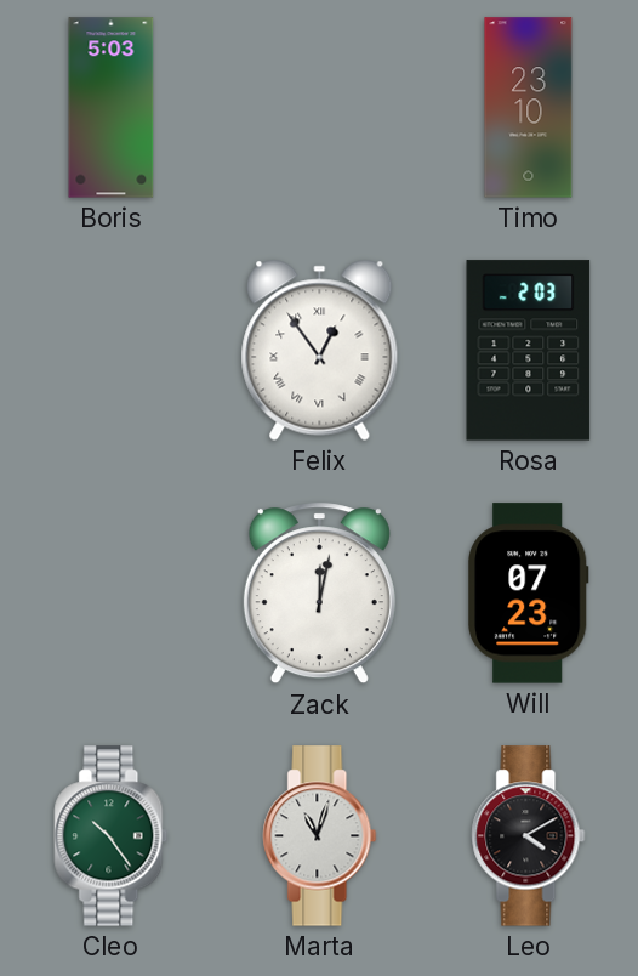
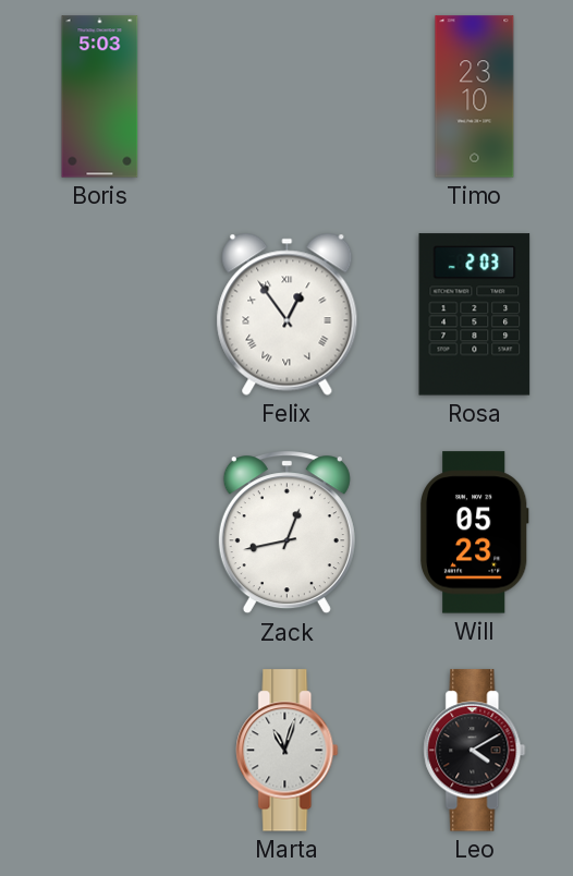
Zack: 12:02 -> 12:43
Will: 07:23 -> 05:23
Cleo: 10:24 -> none
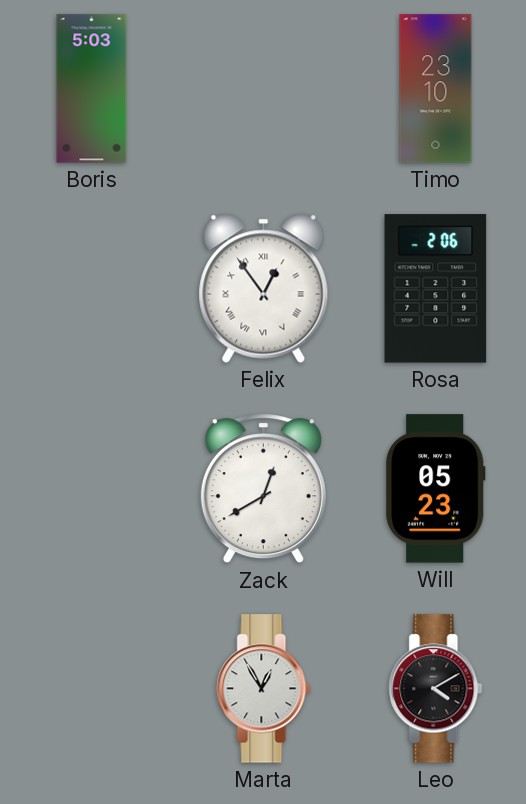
Rosa: 2:03 -> 2:06
Zack: 12:43 -> 12:40
Marta: 11:03 -> 12:55
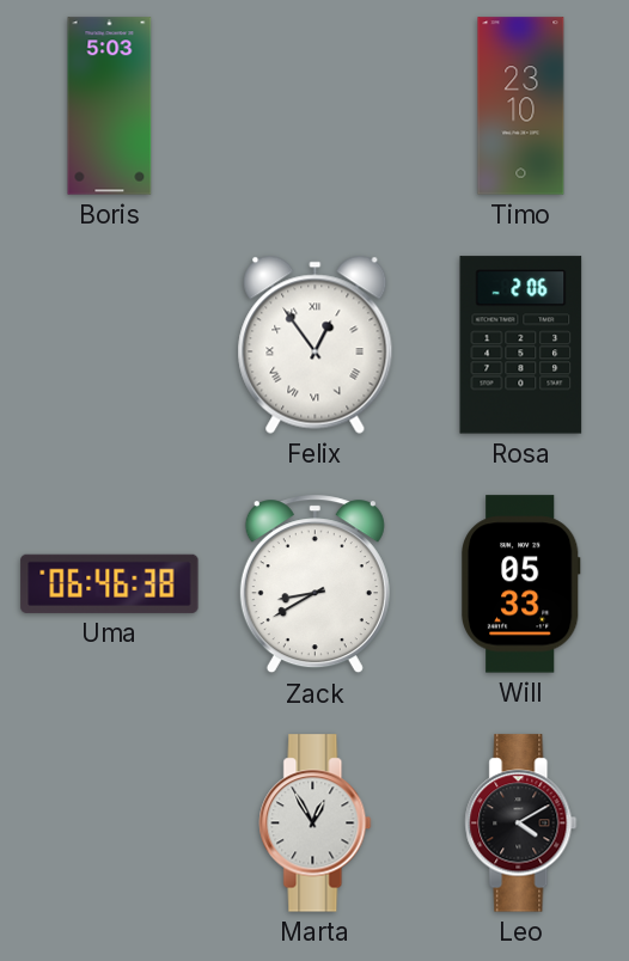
Uma: none -> 06:46
Zack: 12:40 -> 8:40
Will: 05:23 -> 05:33
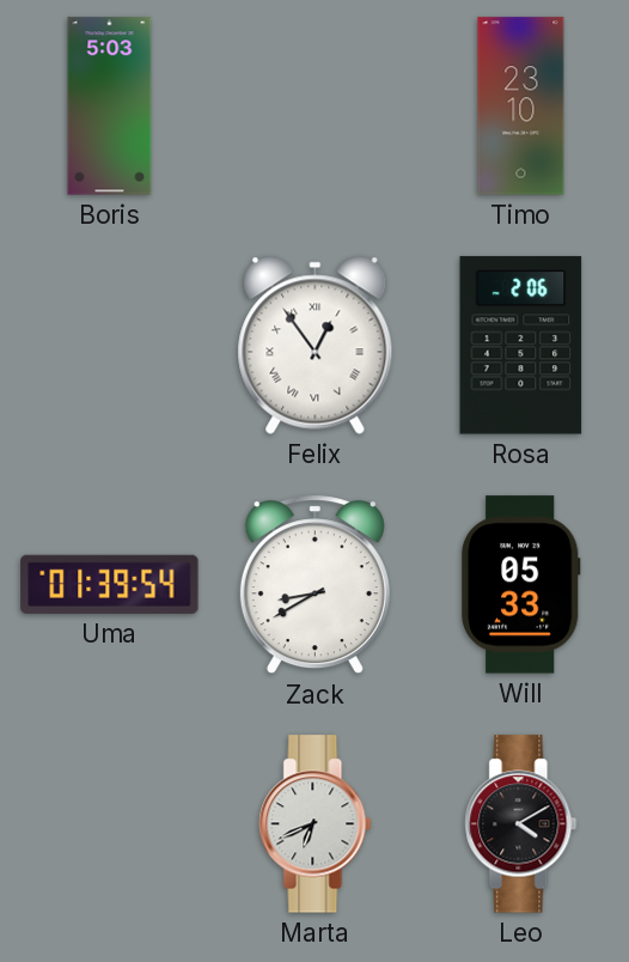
Uma: 06:46 -> 01:39
Marta: 12:55 -> 6:41
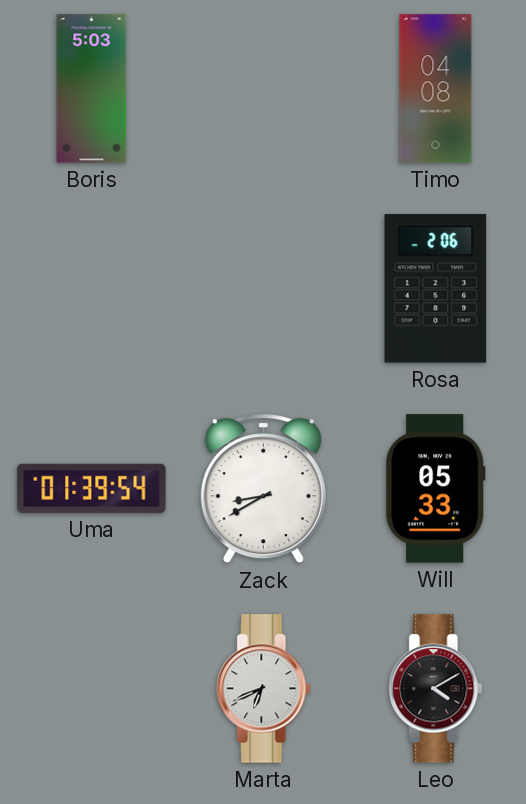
Timo: 23:10 -> 04:08
Felix: 12:54 -> none
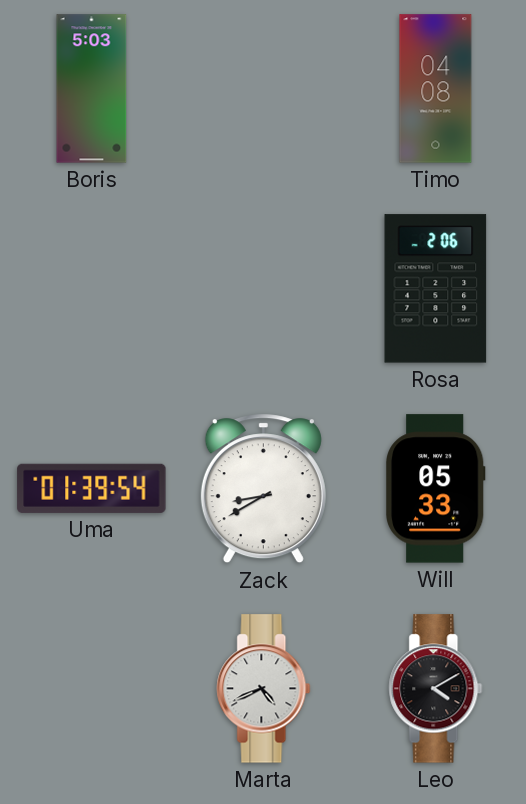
Marta: 6:41 -> 4:41
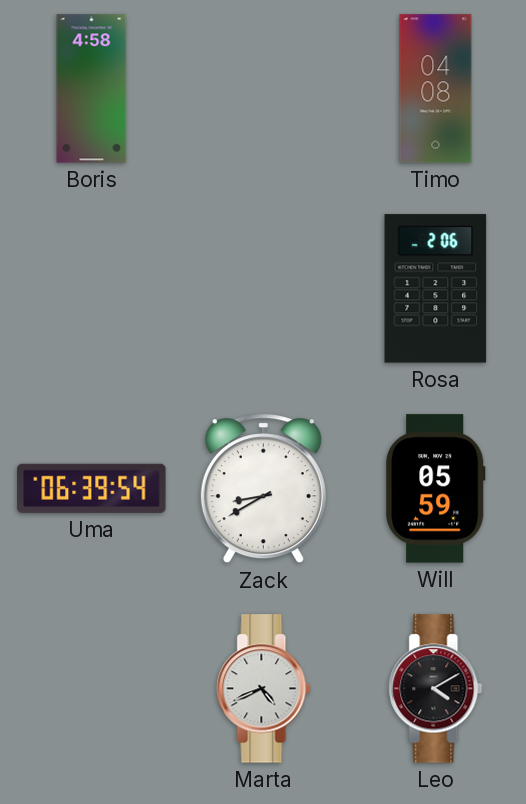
Boris: 5:03 -> 4:58
Uma: 01:39 -> 06:39
Will: 05:33 -> 05:59
